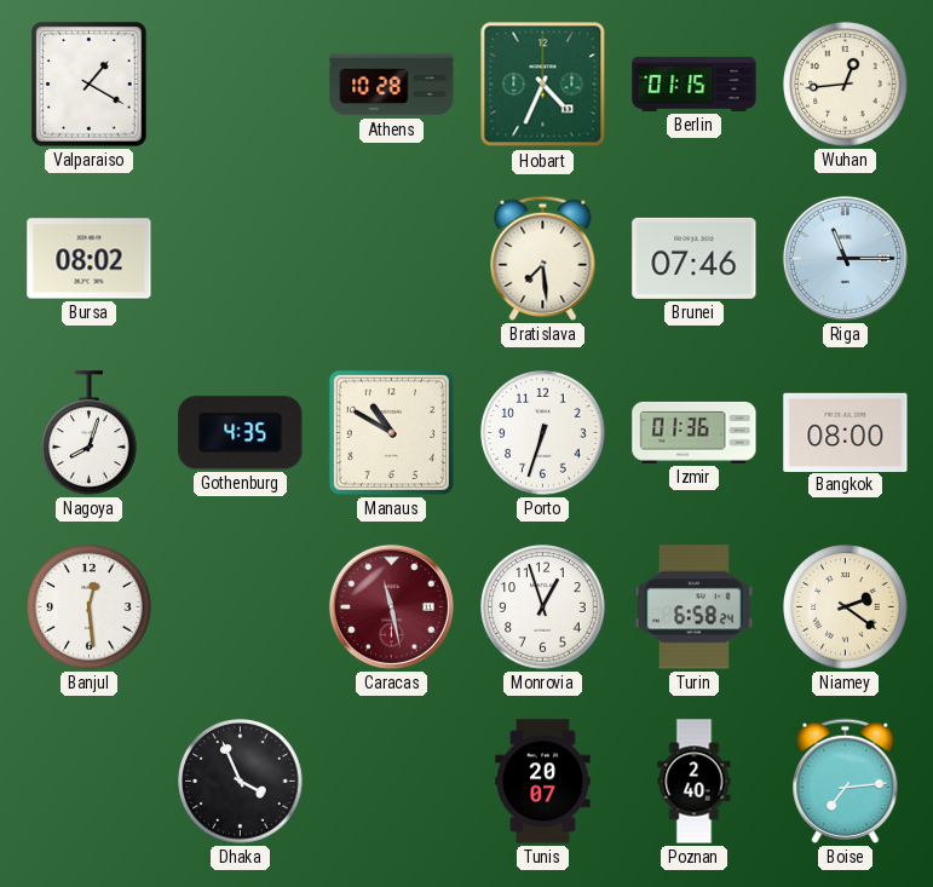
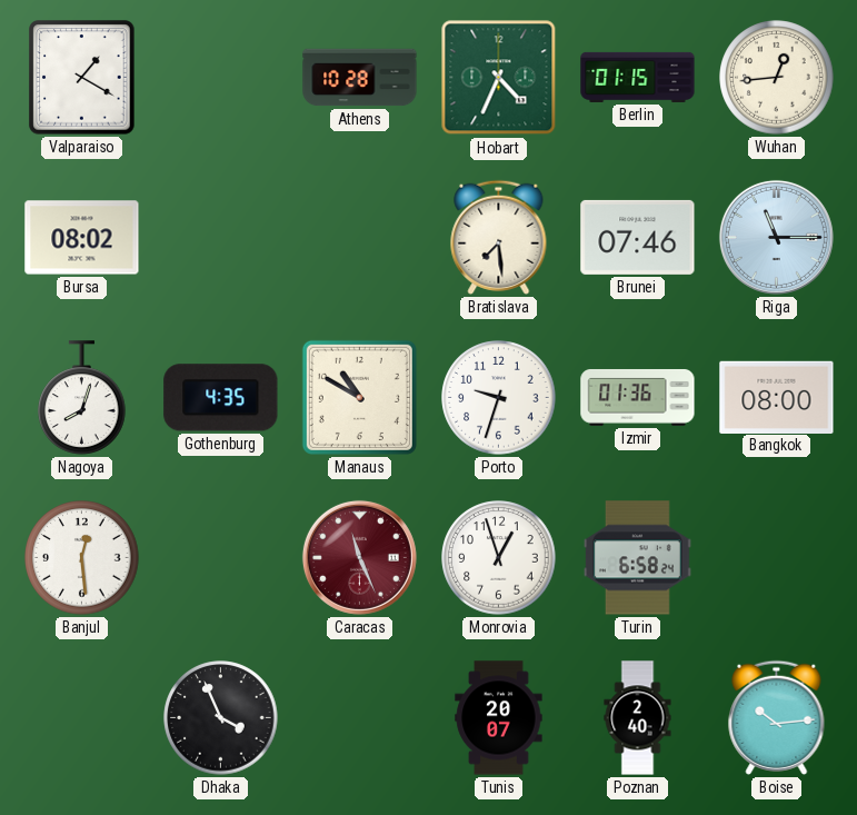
Porto: 6:33 -> 9:33
Caracas: 11:28 -> 11:26
Niamey: 2:21 -> none
Boise: 7:14 -> 10:14
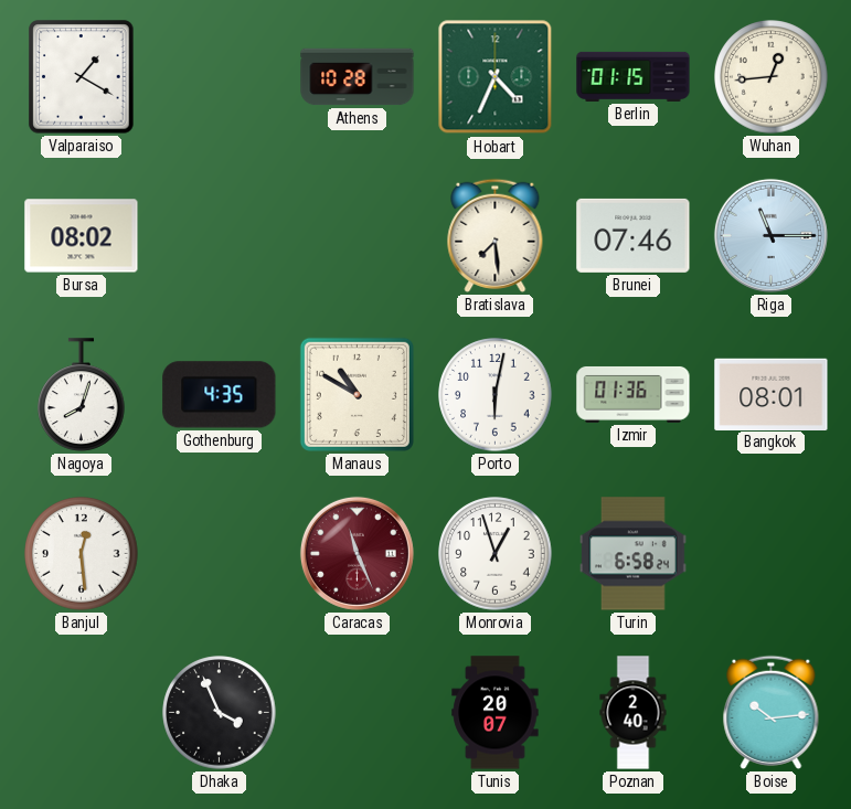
Porto: 9:33 -> 6:02
Bangkok: 08:00 -> 08:01
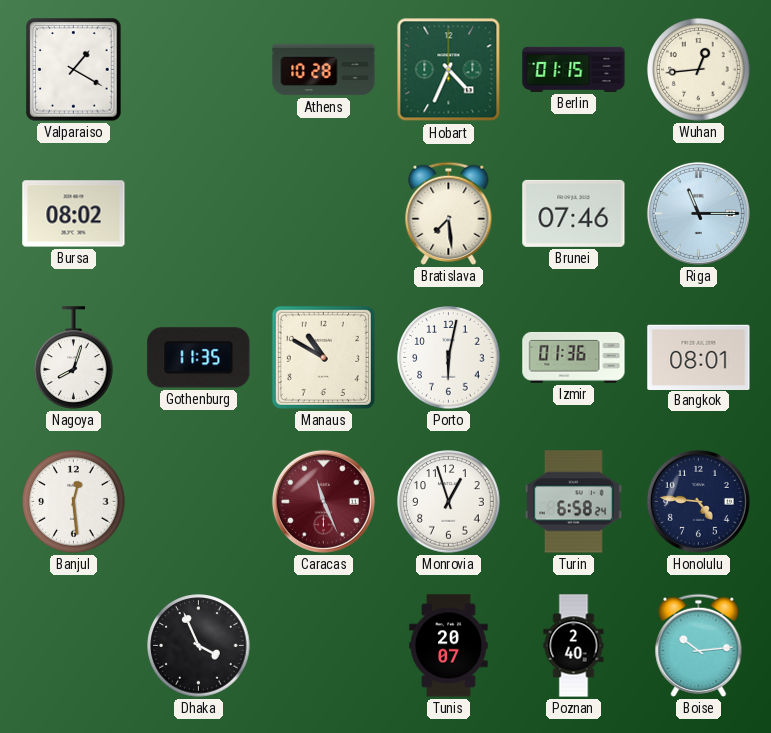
Gothenburg: 4:35 -> 11:35
Honolulu: none -> 4:46
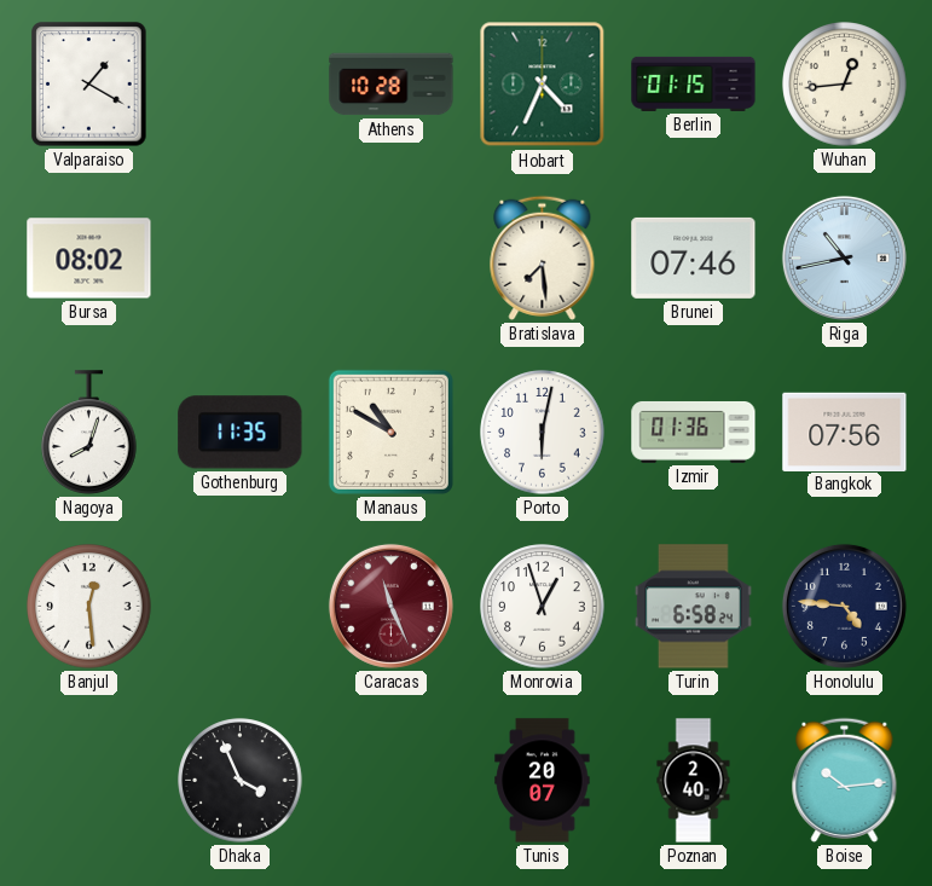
Riga: 11:15 -> 10:43
Bangkok: 08:01 -> 07:56
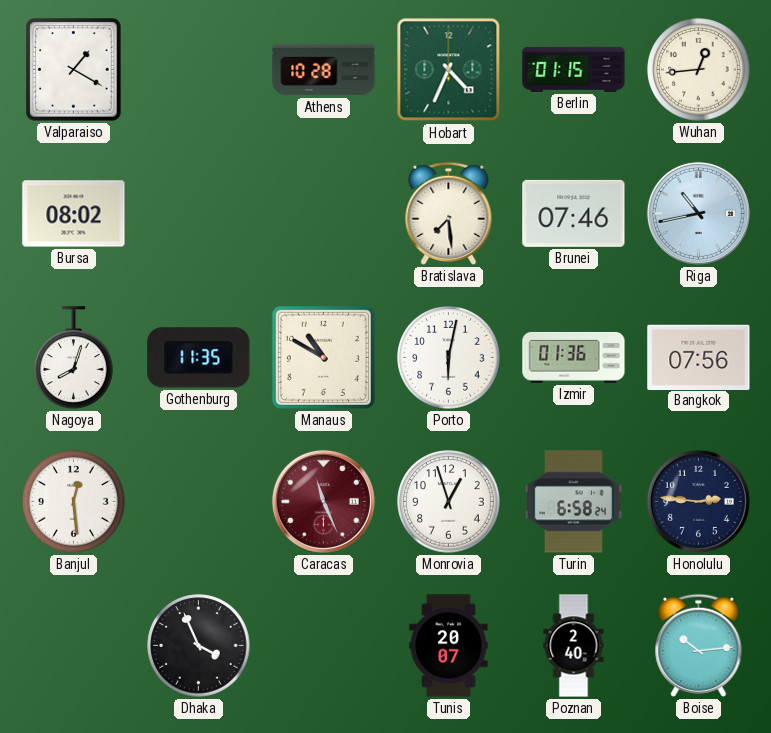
Honolulu: 4:46 -> 2:46
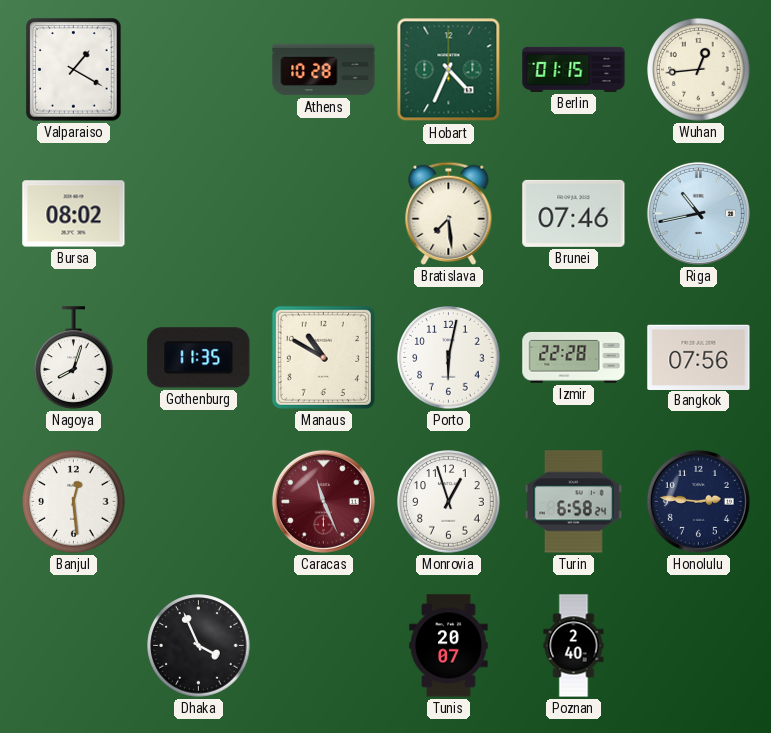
Izmir: 01:36 -> 22:28
Boise: 10:14 -> none
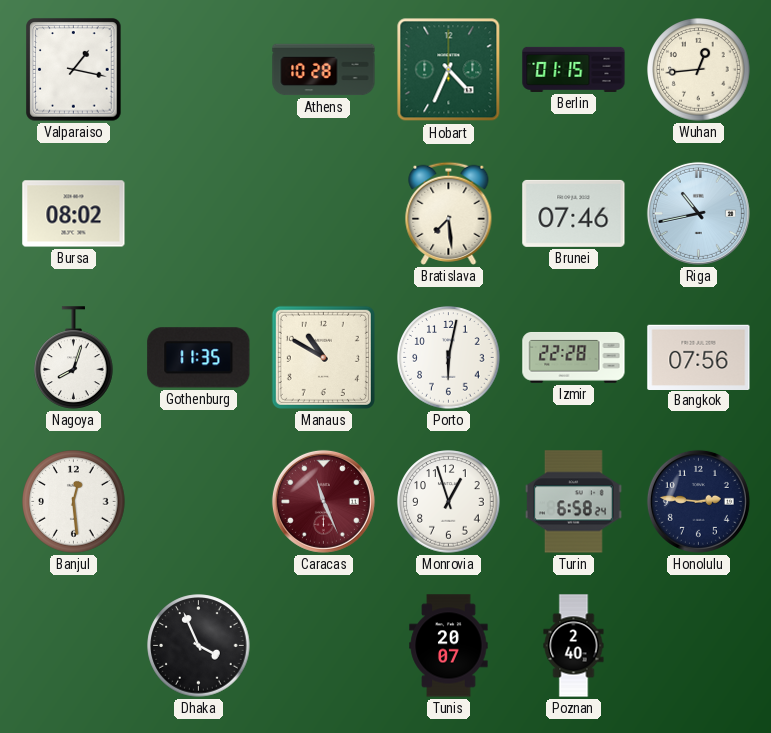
Valparaiso: 1:20 -> 1:17
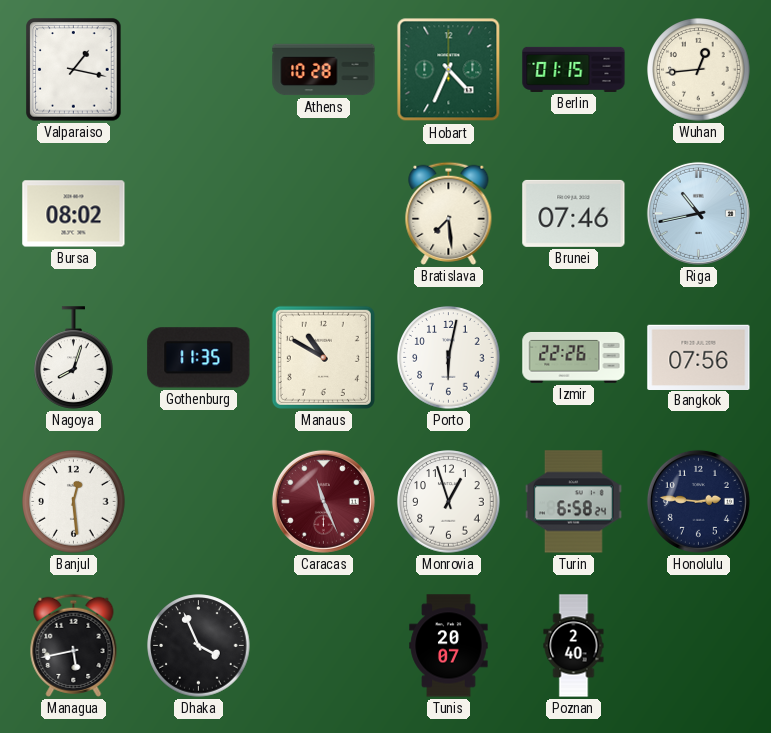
Izmir: 22:28 -> 22:26
Managua: none -> 5:43
